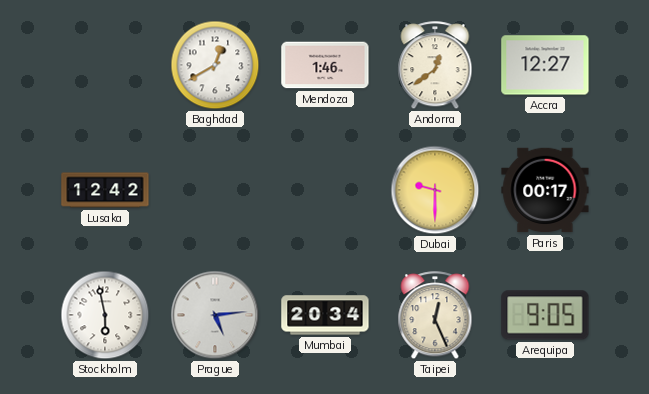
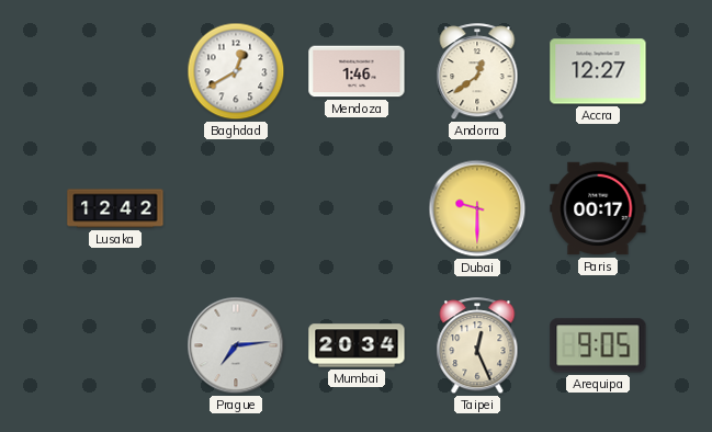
Stockholm: 5:58 -> none
Prague: 5:14 -> 7:14
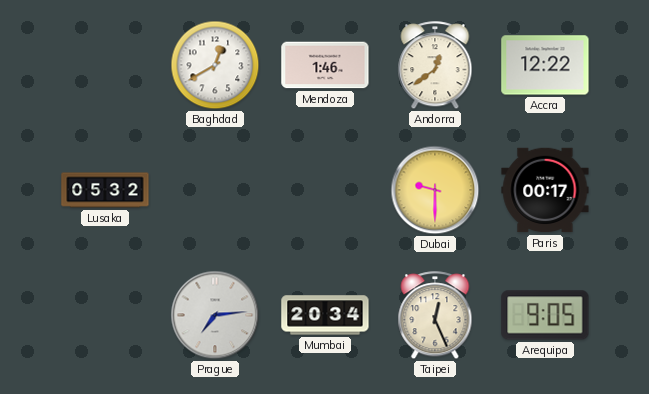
Accra: 12:27 -> 12:22
Lusaka: 12:42 -> 05:32
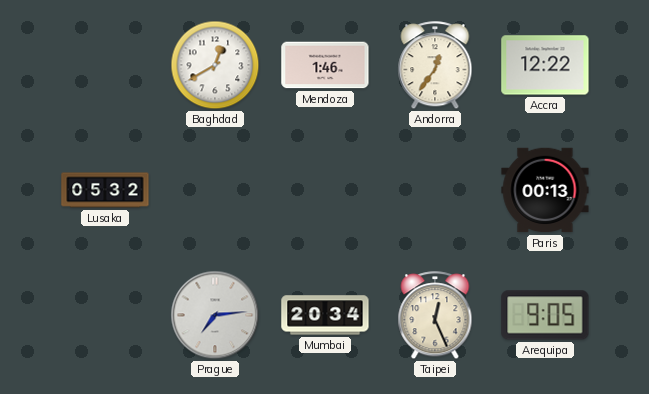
Andorra: 12:39 -> 12:36
Dubai: 9:30 -> none
Paris: 00:17 -> 00:13
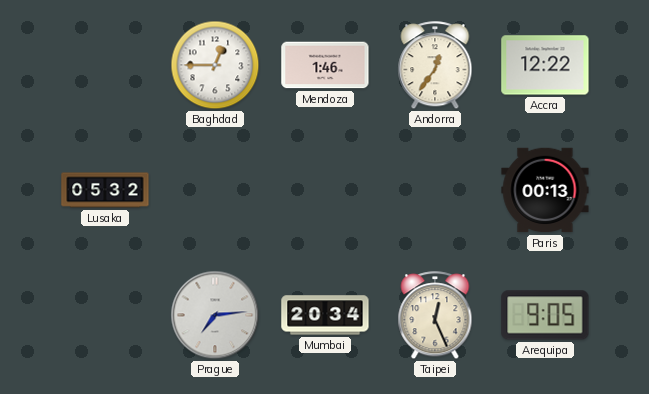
Baghdad: 12:40 -> 12:45
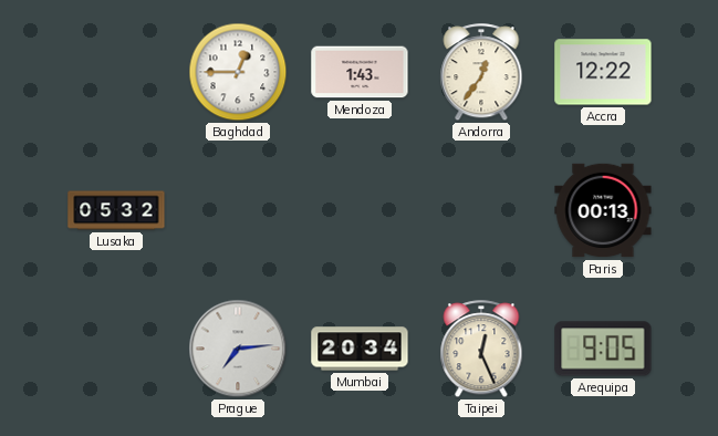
Mendoza: 1:46 -> 1:43
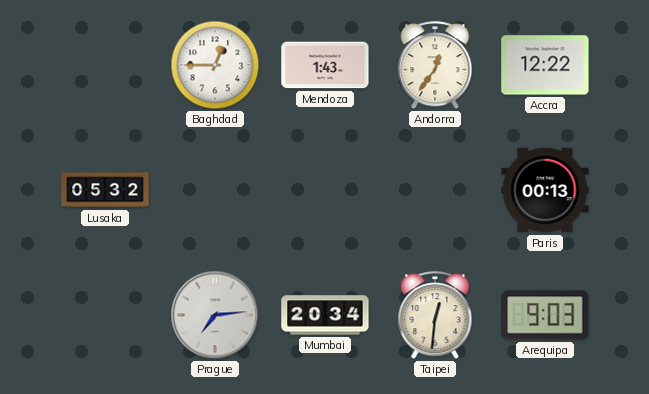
Taipei: 12:26 -> 12:31
Arequipa: 9:05 -> 9:03
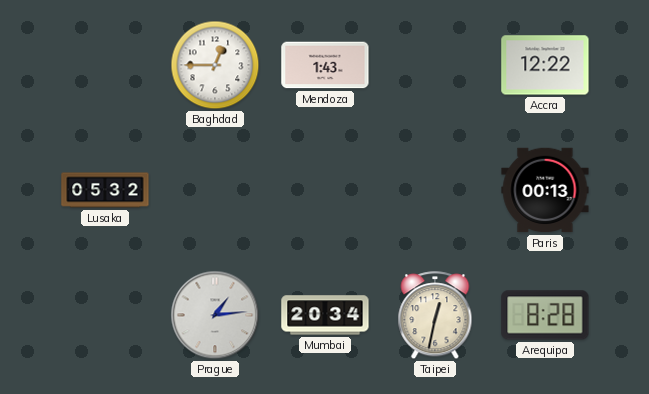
Andorra: 12:36 -> none
Prague: 7:14 -> 1:14
Taipei: 12:31 -> 12:32
Arequipa: 9:03 -> 8:28
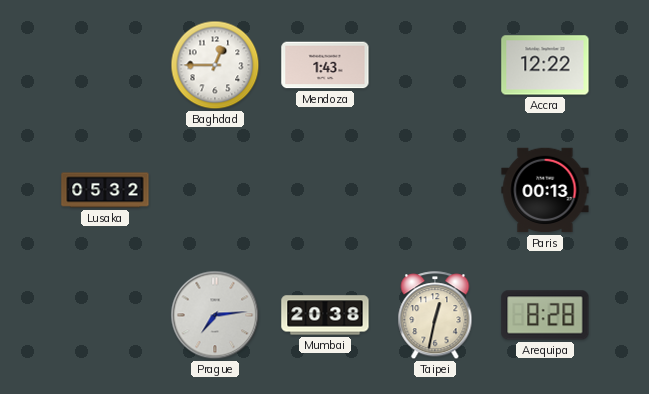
Prague: 1:14 -> 7:14
Mumbai: 20:34 -> 20:38
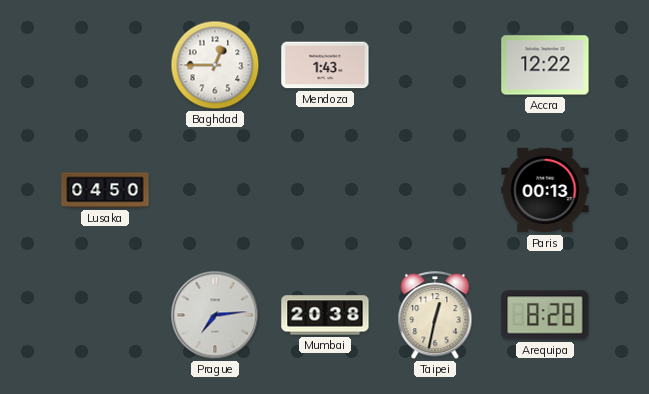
Lusaka: 05:32 -> 04:50
